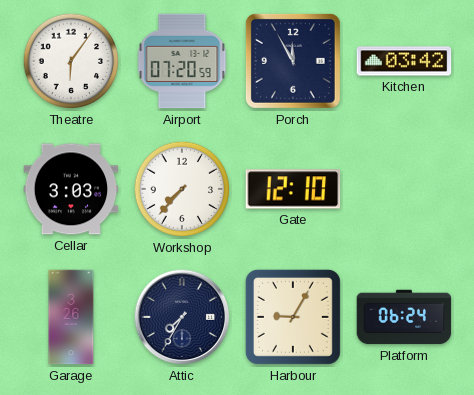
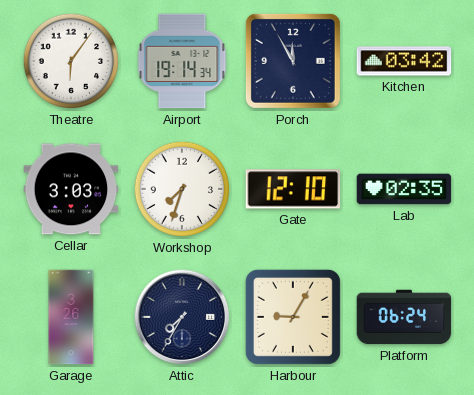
Airport: 07:20 -> 19:14
Workshop: 7:37 -> 7:33
Lab: none -> 02:35
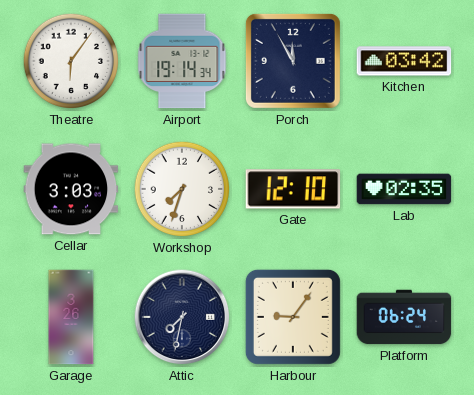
Attic: 7:35 -> 7:32
Harbour: 9:05 -> 9:06
